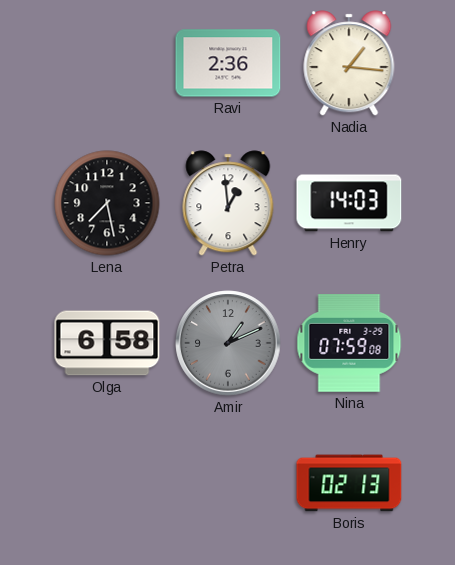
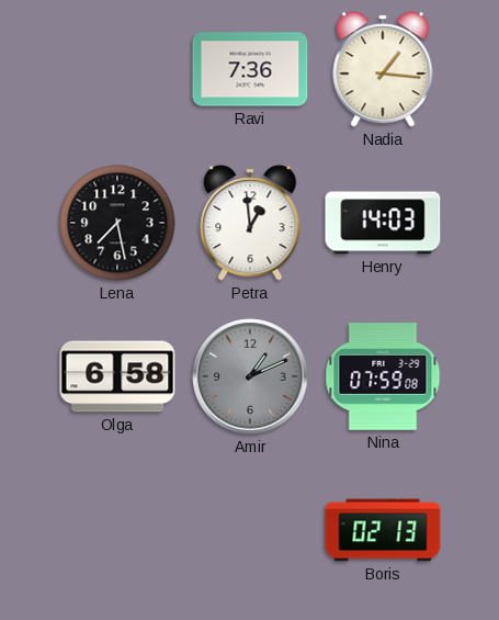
Ravi: 2:36 -> 7:36
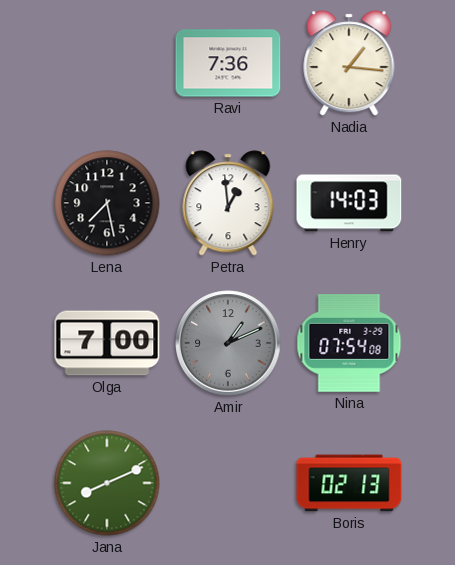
Olga: 6:58 -> 7:00
Nina: 07:59 -> 07:54
Jana: none -> 8:11
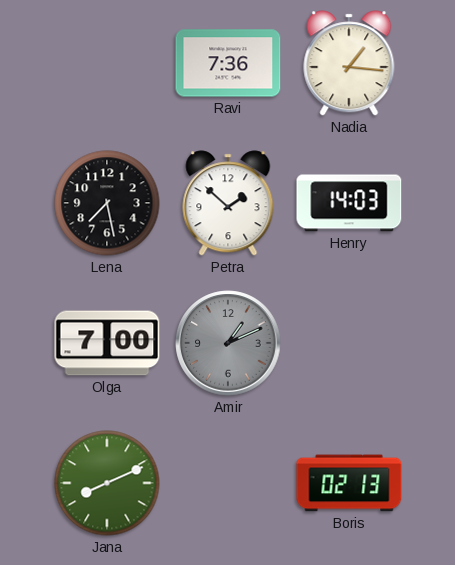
Petra: 12:59 -> 1:52
Nina: 07:54 -> none
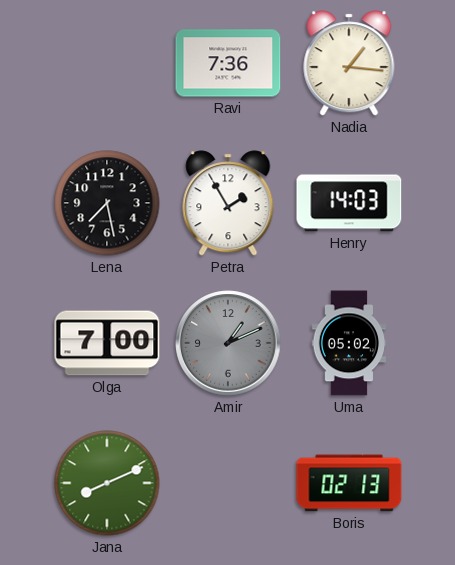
Petra: 1:52 -> 1:55
Uma: none -> 05:02
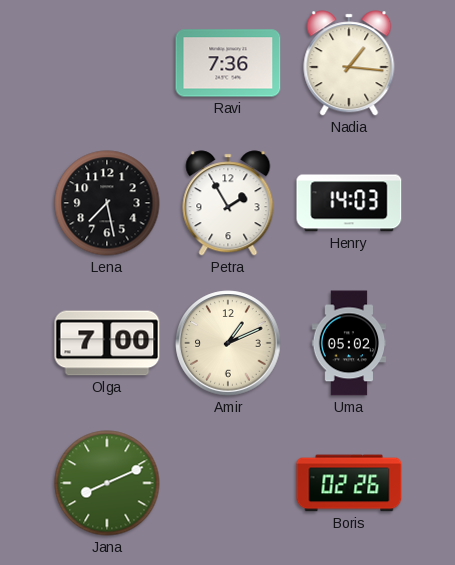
Amir dial: grey -> cream
Boris: 02:13 -> 02:26
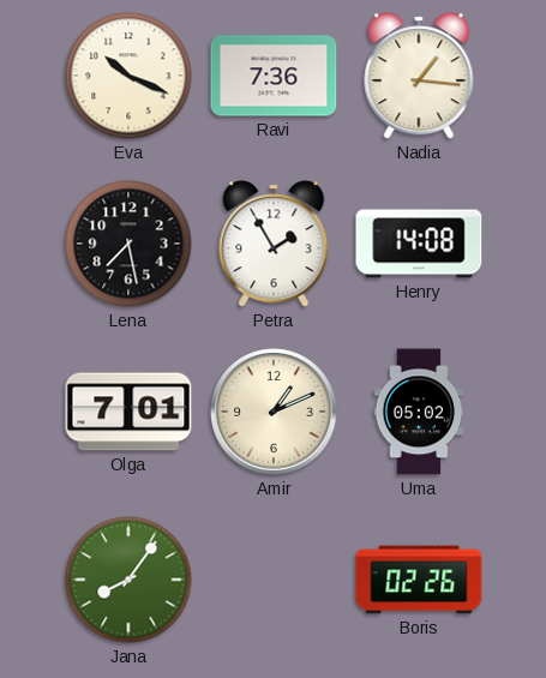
Eva: none -> 10:19
Henry: 14:03 -> 14:08
Olga: 7:00 -> 7:01
Jana: 8:11 -> 8:06
